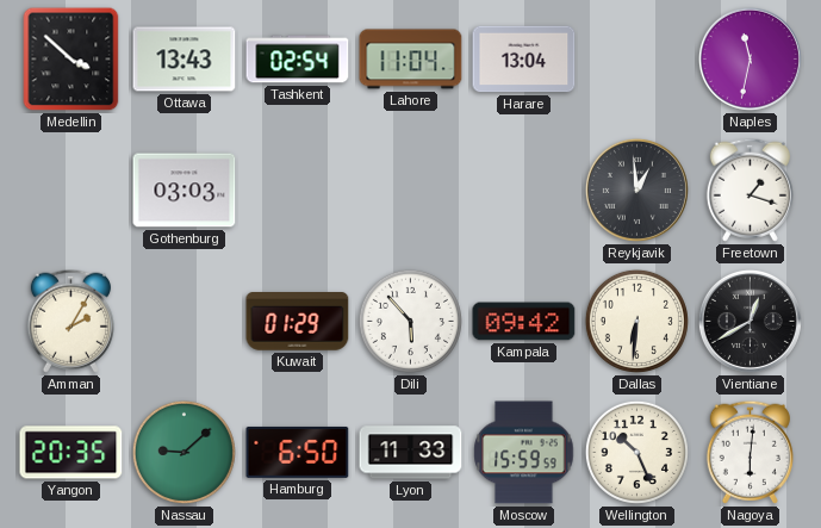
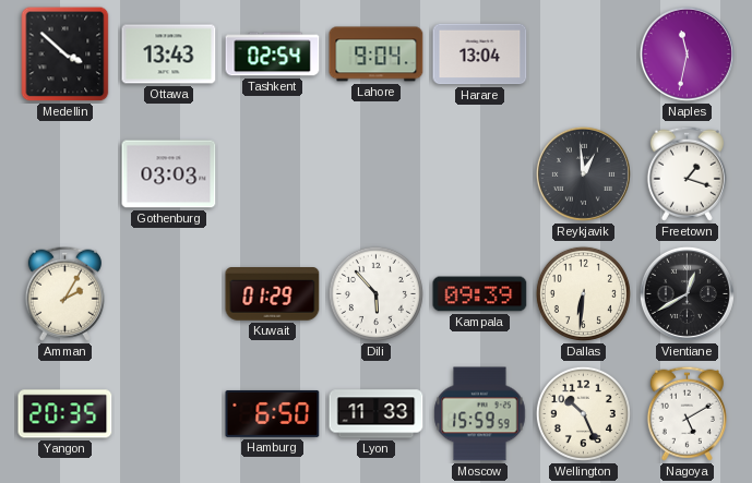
Lahore: 11:04 -> 9:04
Kampala: 09:42 -> 09:39
Nassau: 9:08 -> none
Nagoya: 6:01 -> 5:10
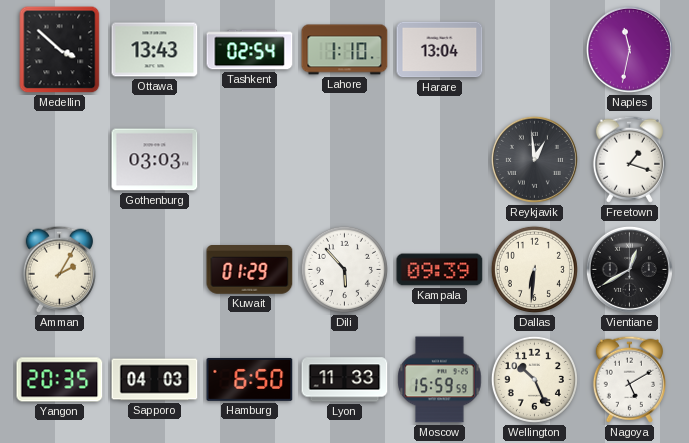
Lahore: 9:04 -> 1:10
Sapporo: none -> 04:03
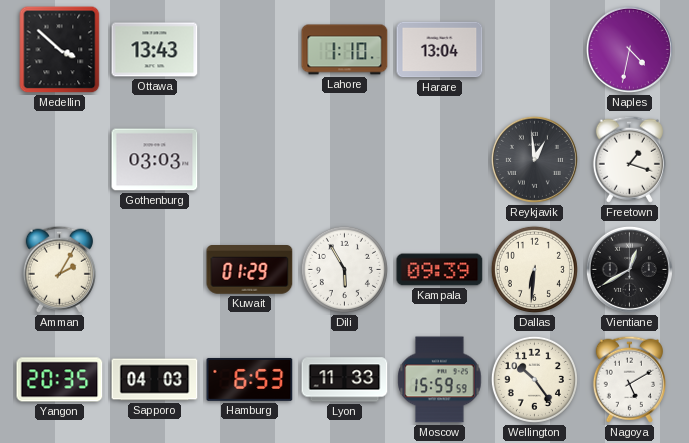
Tashkent: 02:54 -> none
Naples: 11:32 -> 4:32
Dili: 5:53 -> 5:55
Hamburg: 6:50 -> 6:53
Wellington: 10:26 -> 10:24
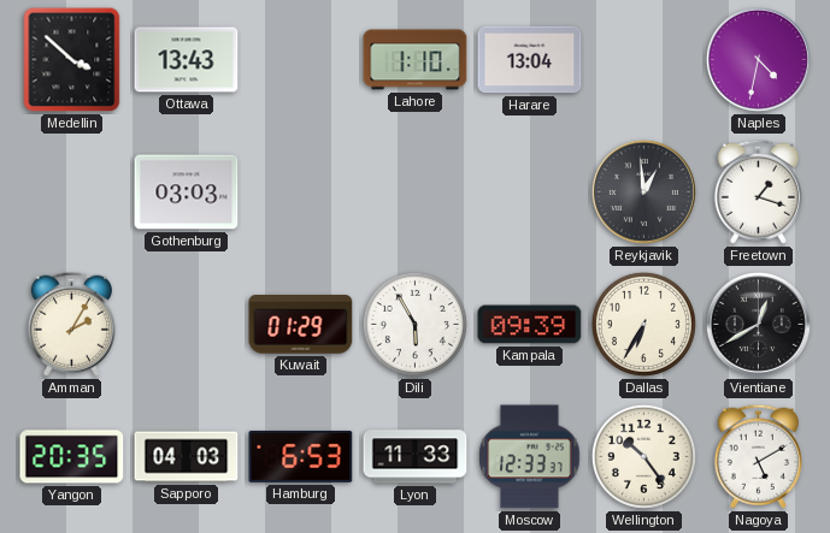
Dallas: 6:31 -> 6:35
Moscow: 15:59 -> 12:33
